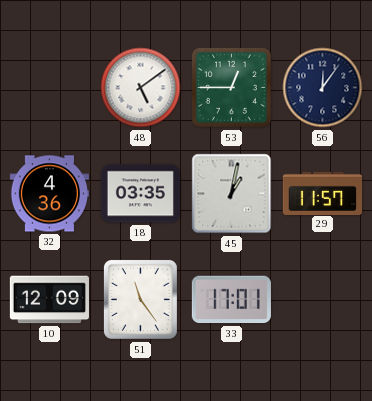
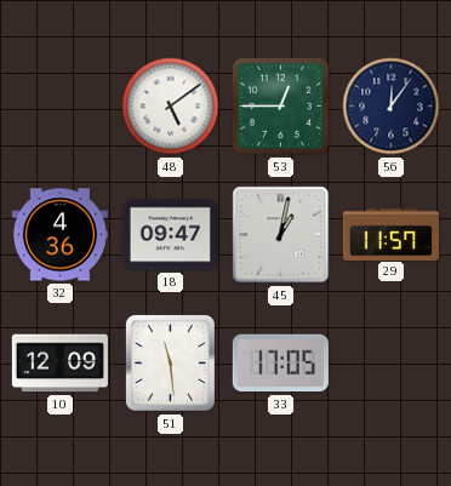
18: 03:35 -> 09:47
51: 11:24 -> 11:29
33: 17:01 -> 17:05
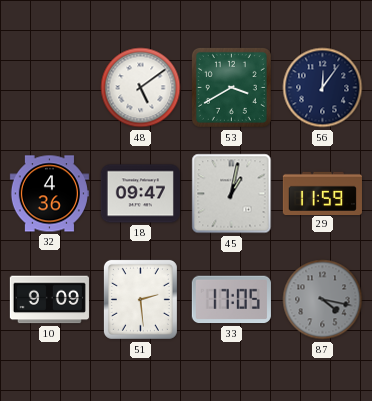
53: 12:45 -> 3:40
29: 11:57 -> 11:59
10: 12:09 -> 9:09
51: 11:29 -> 2:29
87: none -> 4:17
